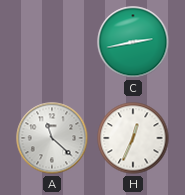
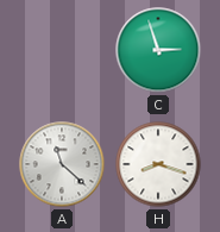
C: 2:43 -> 2:57
H: 12:34 -> 8:18
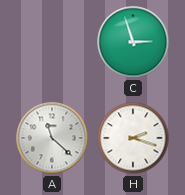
H: 8:18 -> 2:18
